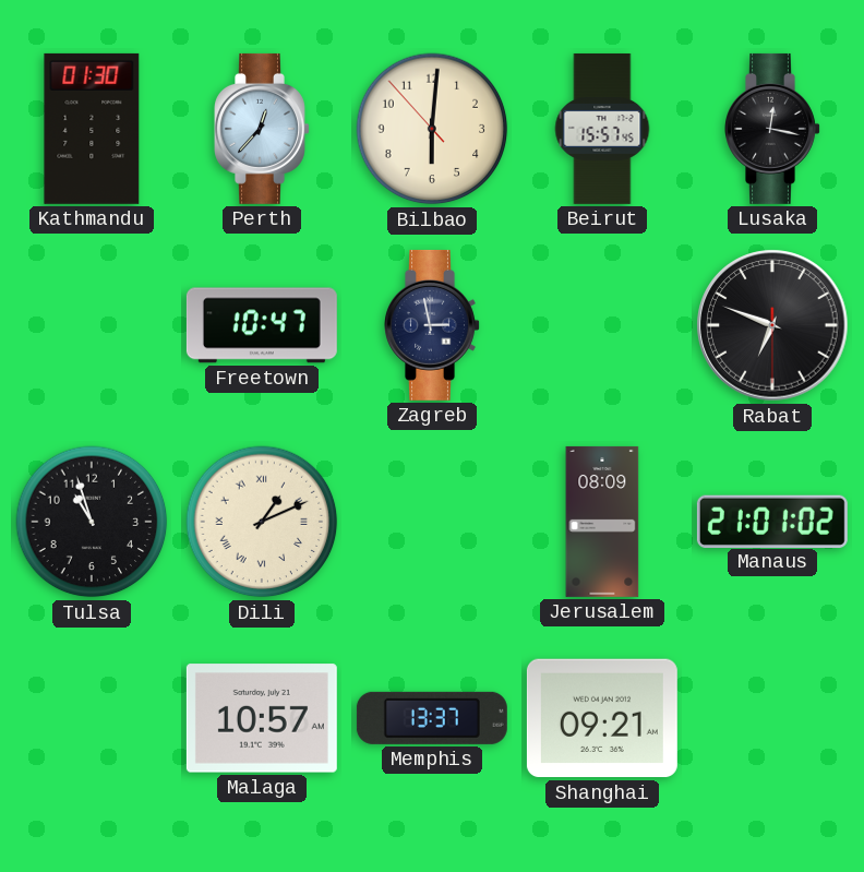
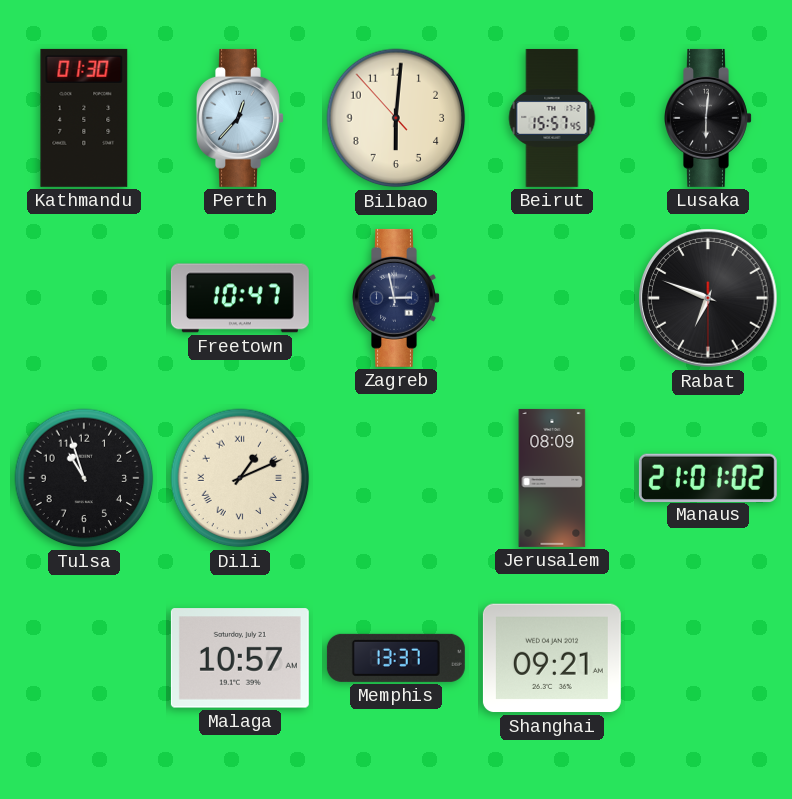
Lusaka: 12:17 -> 6:01
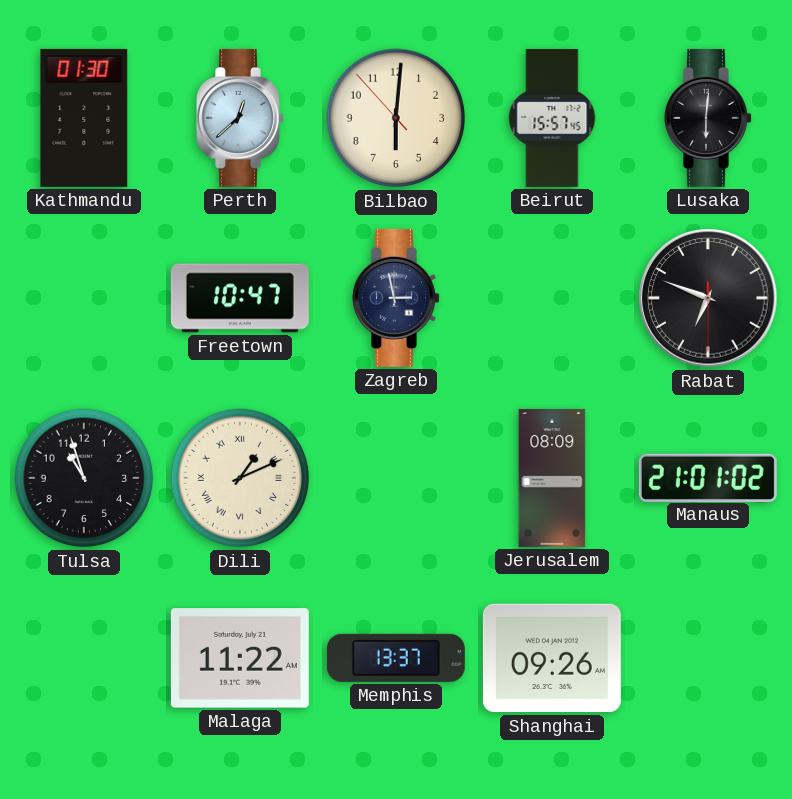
Perth: 12:37 -> 12:38
Malaga: 10:57 -> 11:22
Shanghai: 09:21 -> 09:26
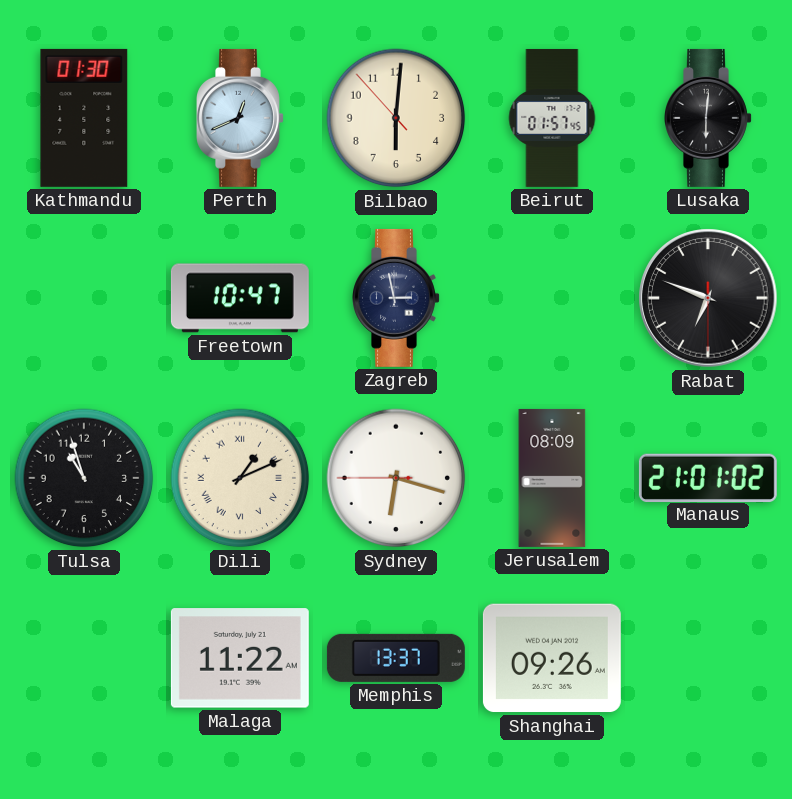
Perth: 12:38 -> 12:41
Beirut: 15:57 -> 01:57
Sydney: none -> 6:17
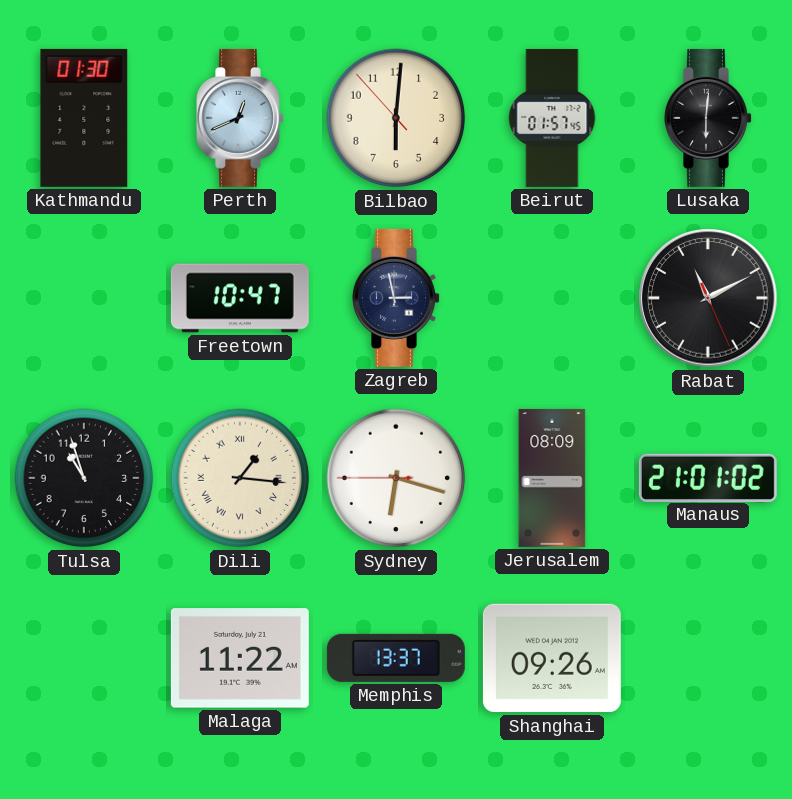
Rabat: 6:48 -> 11:10
Dili: 1:11 -> 1:16
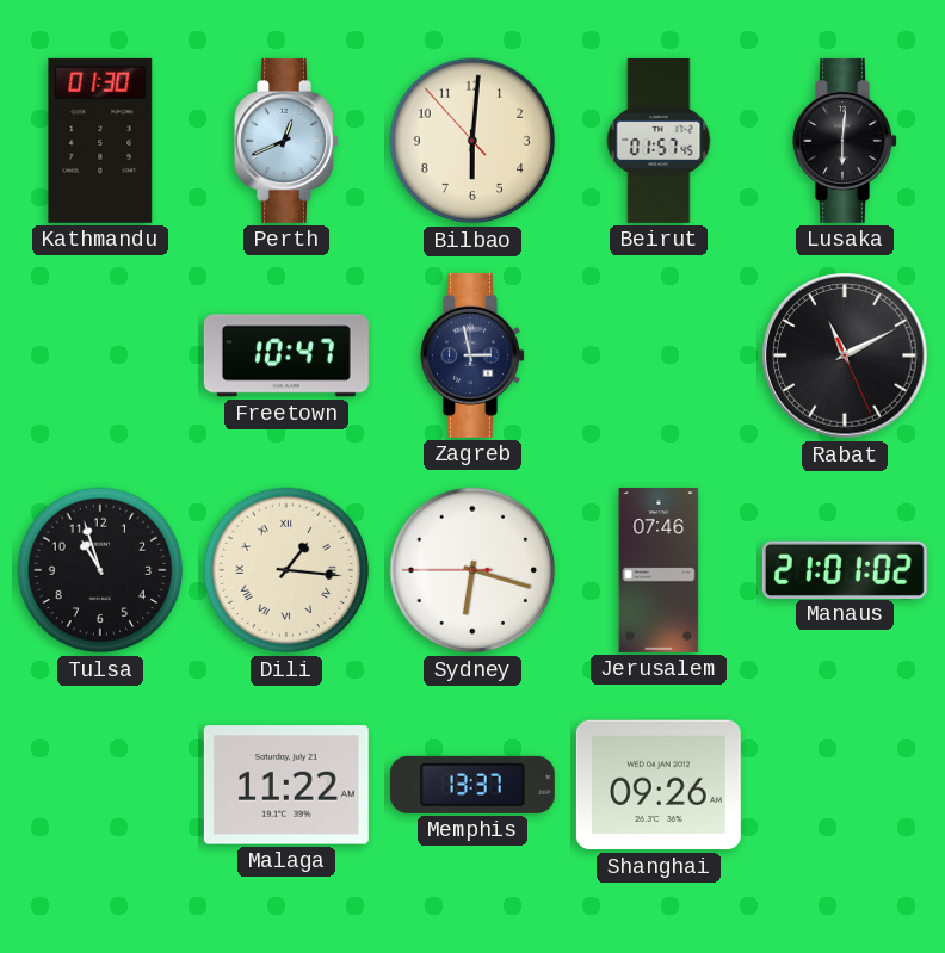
Jerusalem: 08:09 -> 07:46
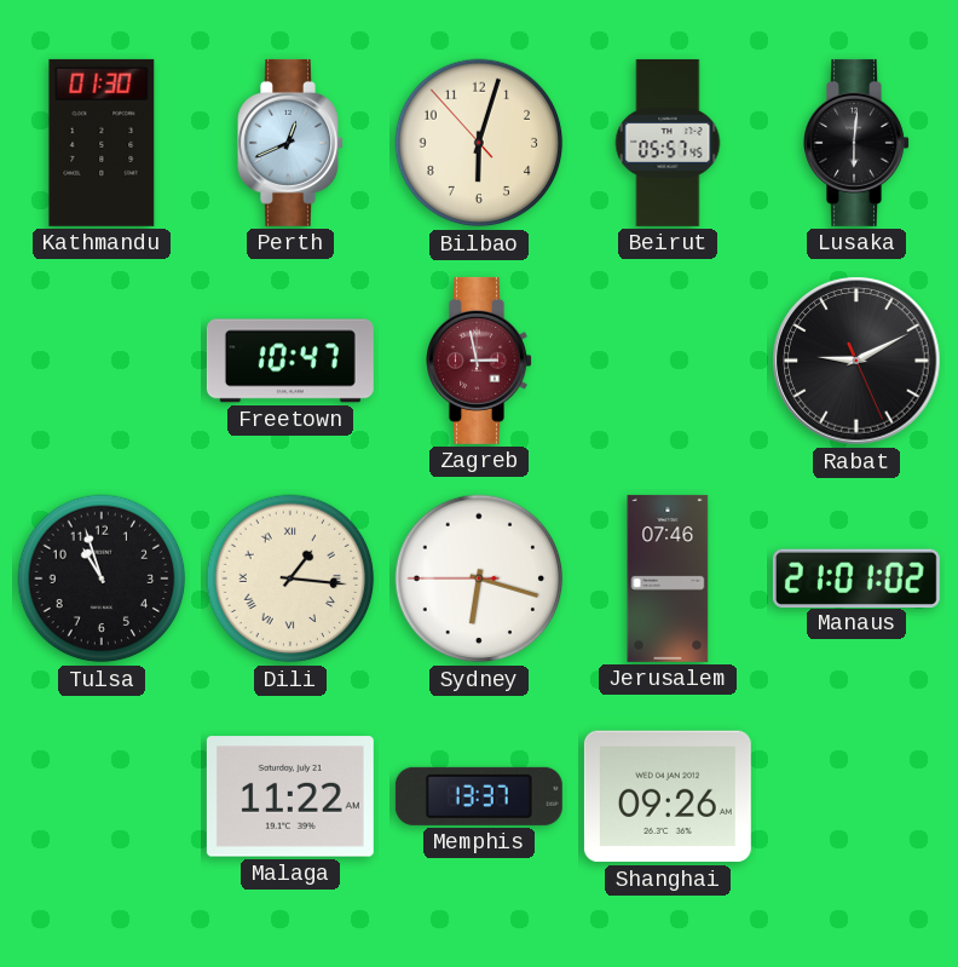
Bilbao: 6:00 -> 6:02
Beirut: 01:57 -> 05:57
Zagreb dial: navy -> burgundy
Rabat: 11:10 -> 9:10
